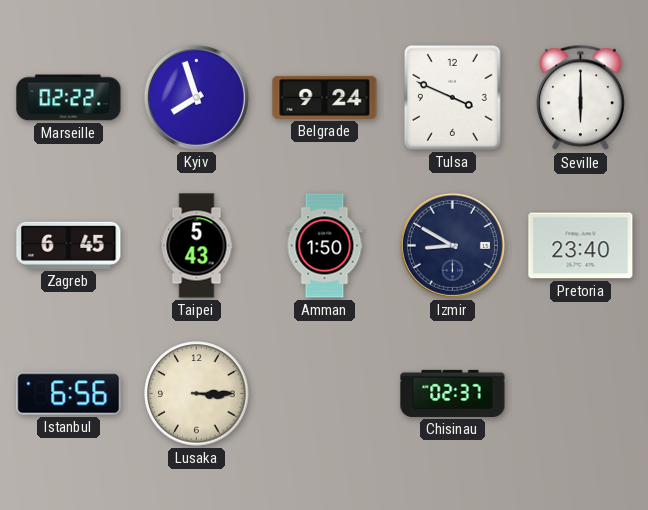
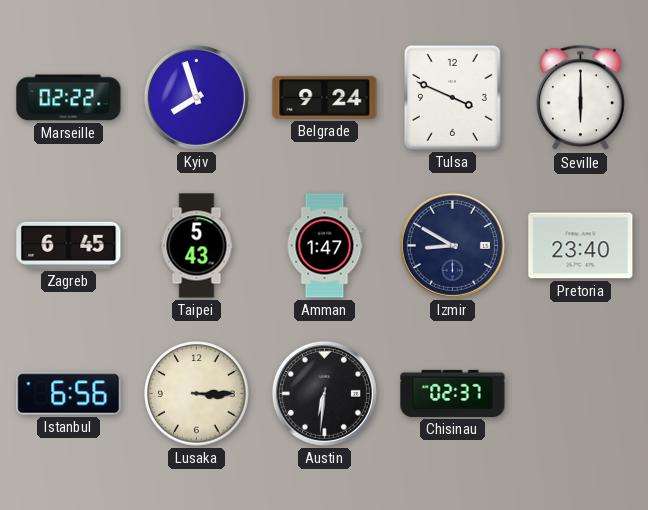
Amman: 1:50 -> 1:47
Austin: none -> 6:31
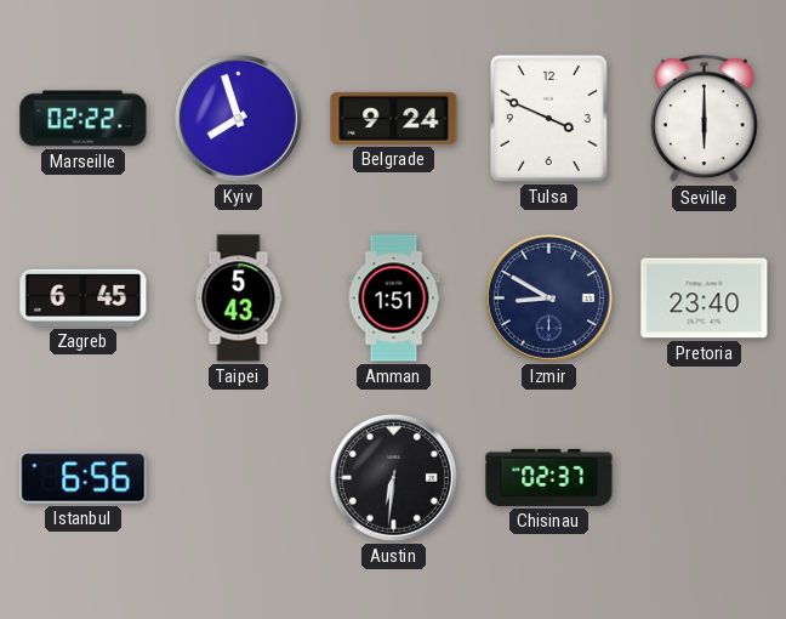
Amman: 1:47 -> 1:51
Lusaka: 3:15 -> none
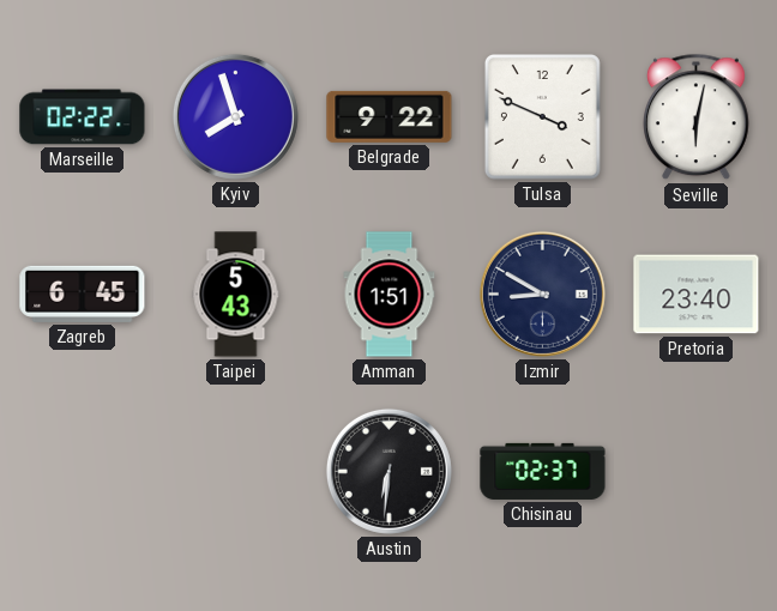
Belgrade: 9:24 -> 9:22
Seville: 6:00 -> 6:02
Istanbul: 6:56 -> none
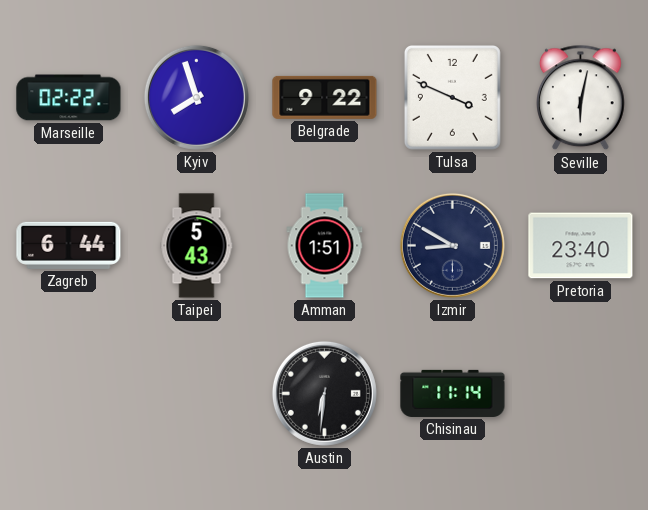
Zagreb: 6:45 -> 6:44
Chisinau: 02:37 -> 11:14
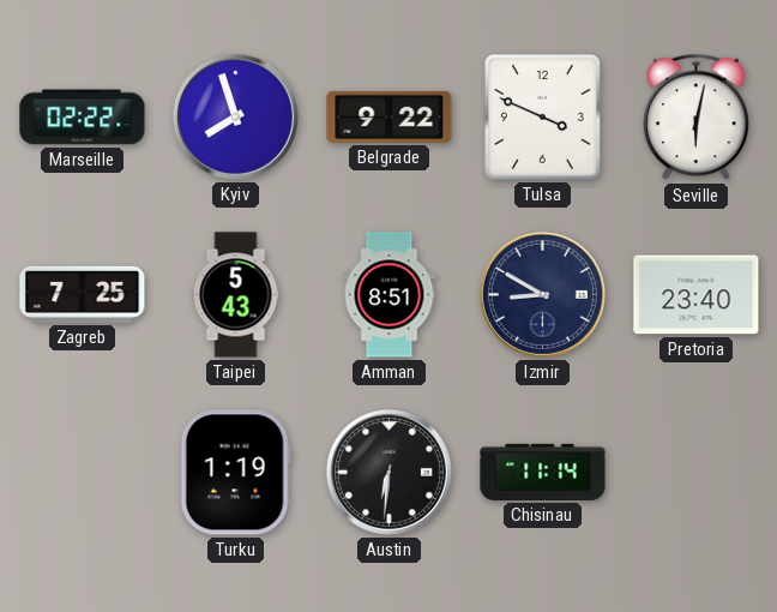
Zagreb: 6:44 -> 7:25
Amman: 1:51 -> 8:51
Turku: none -> 1:19
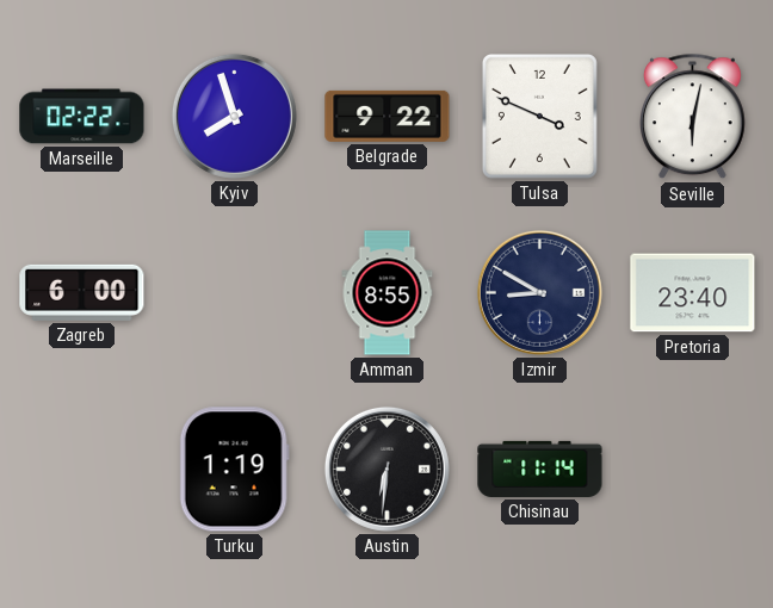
Zagreb: 7:25 -> 6:00
Taipei: 5:43 -> none
Amman: 8:51 -> 8:55
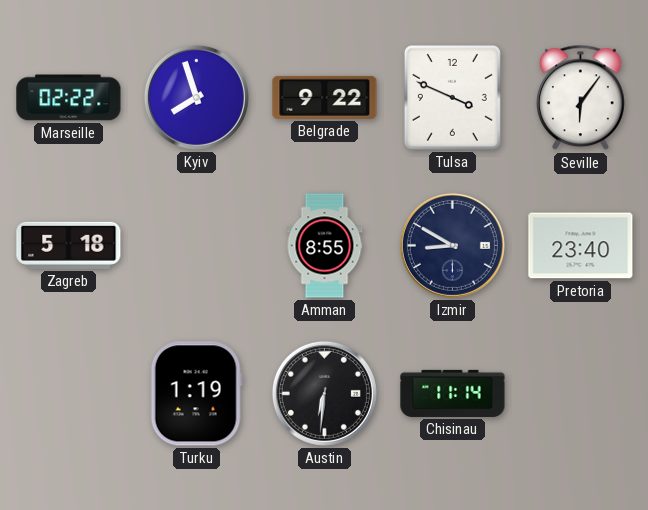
Seville: 6:02 -> 6:06
Zagreb: 6:00 -> 5:18
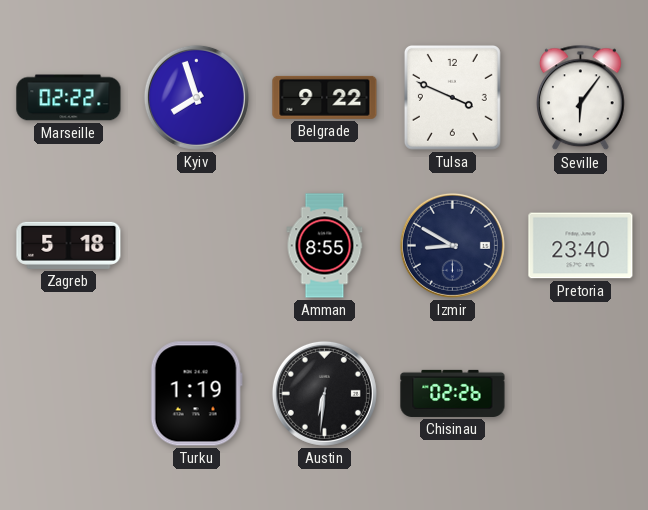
Chisinau: 11:14 -> 02:26
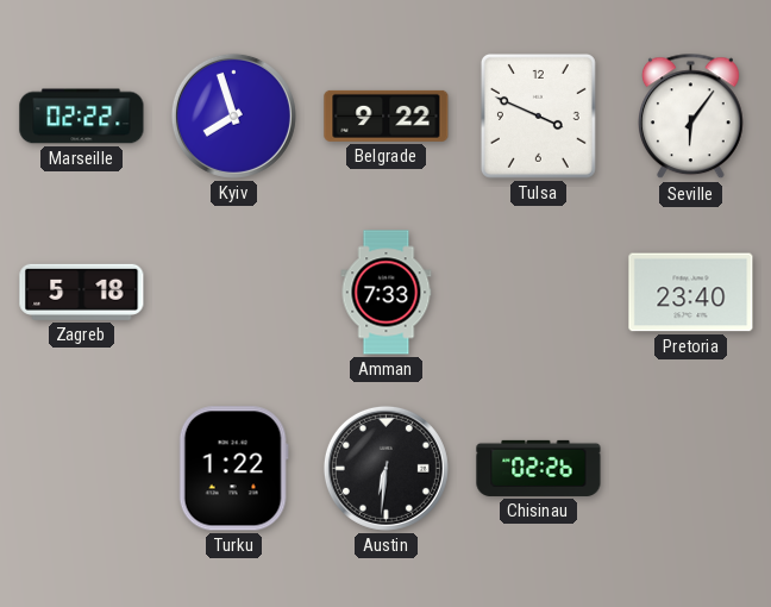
Amman: 8:55 -> 7:33
Izmir: 8:50 -> none
Turku: 1:19 -> 1:22
